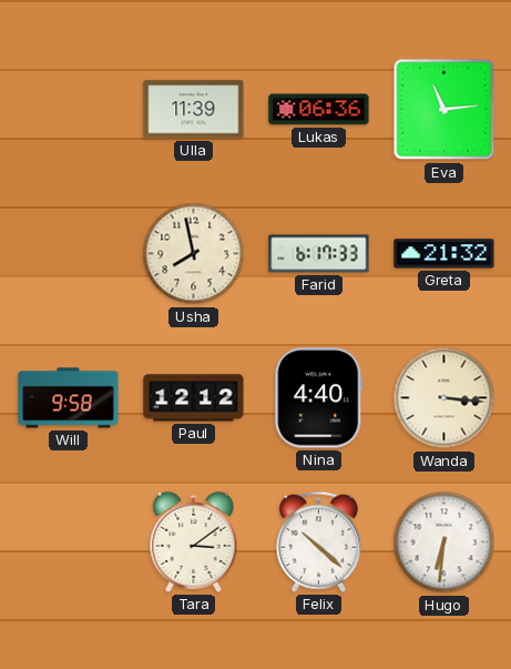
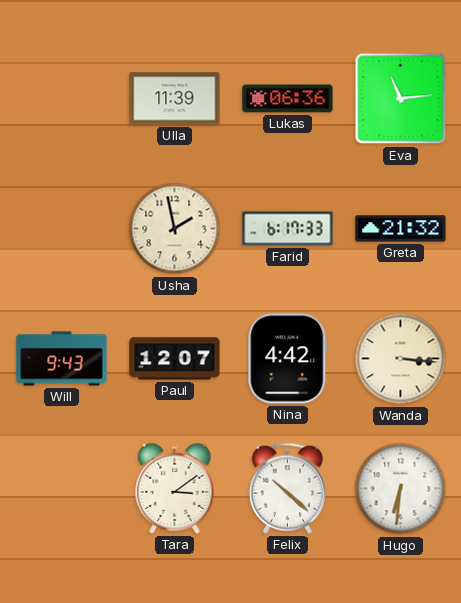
Usha: 7:58 -> 1:58
Will: 9:58 -> 9:43
Paul: 12:12 -> 12:07
Nina: 4:40 -> 4:42
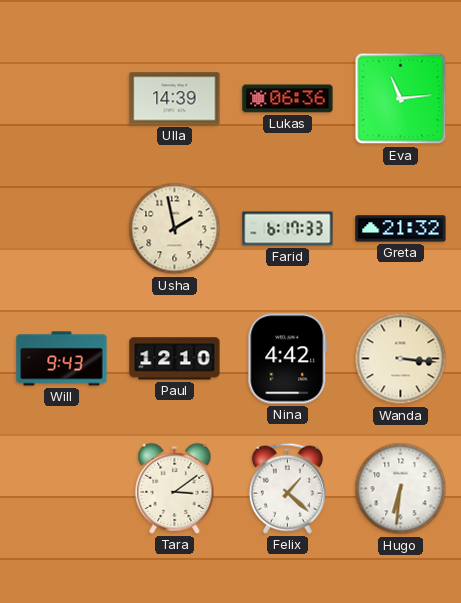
Ulla: 11:39 -> 14:39
Paul: 12:07 -> 12:10
Felix: 10:22 -> 1:22
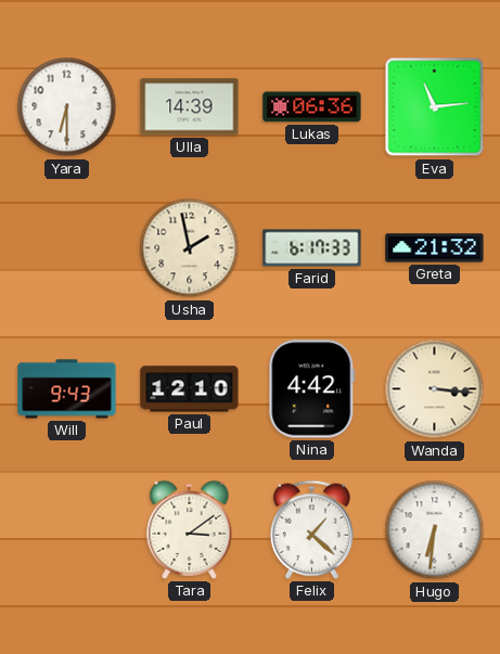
Yara: none -> 6:30
